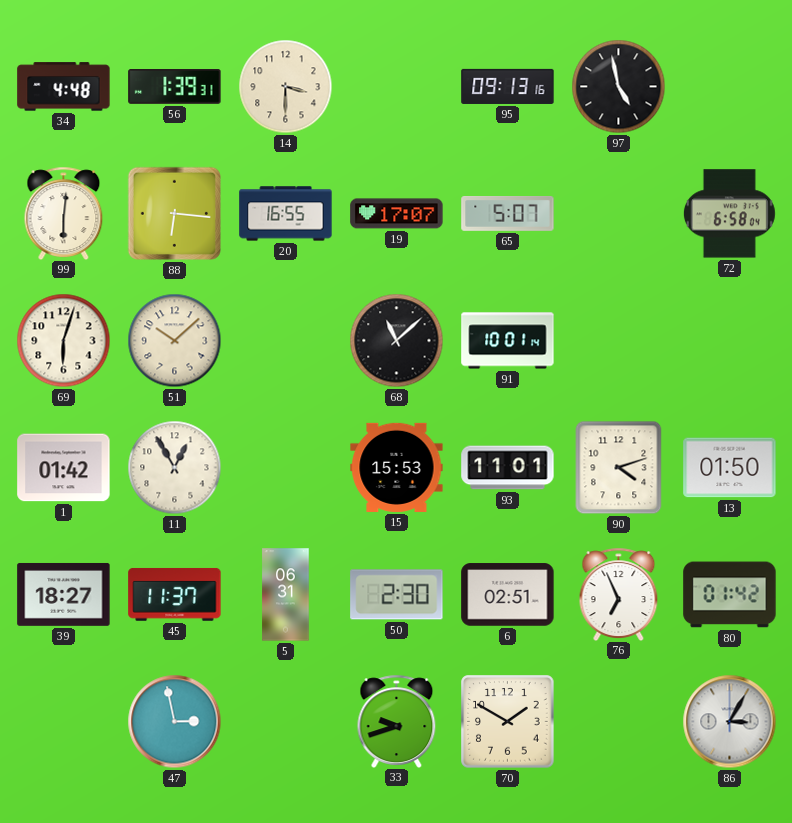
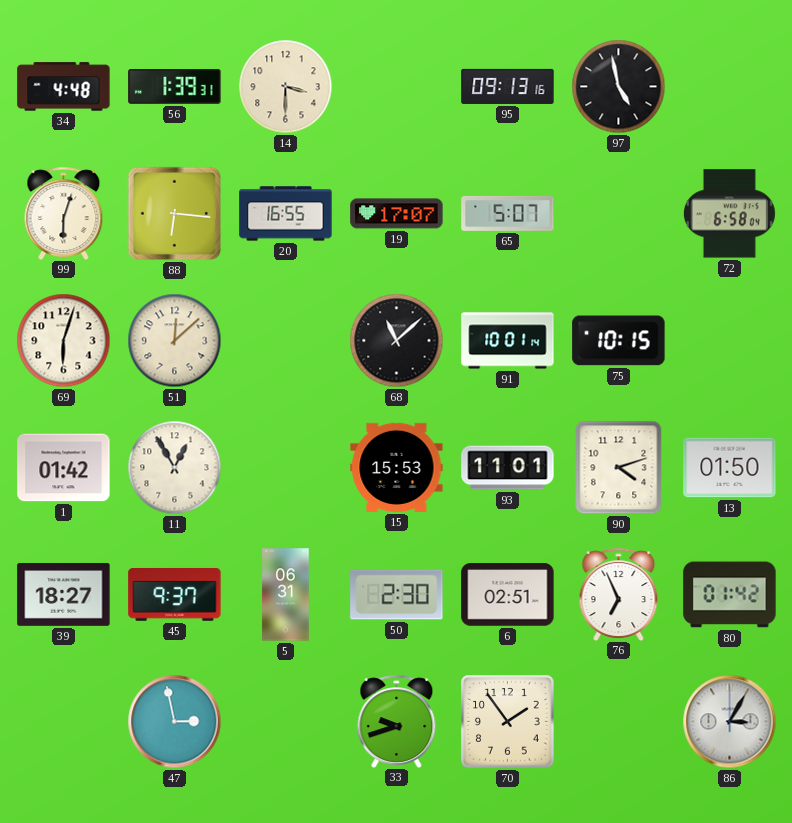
99: 6:01 -> 6:03
51: 10:08 -> 12:08
75: none -> 10:15
45: 11:37 -> 9:37
70: 1:50 -> 1:54
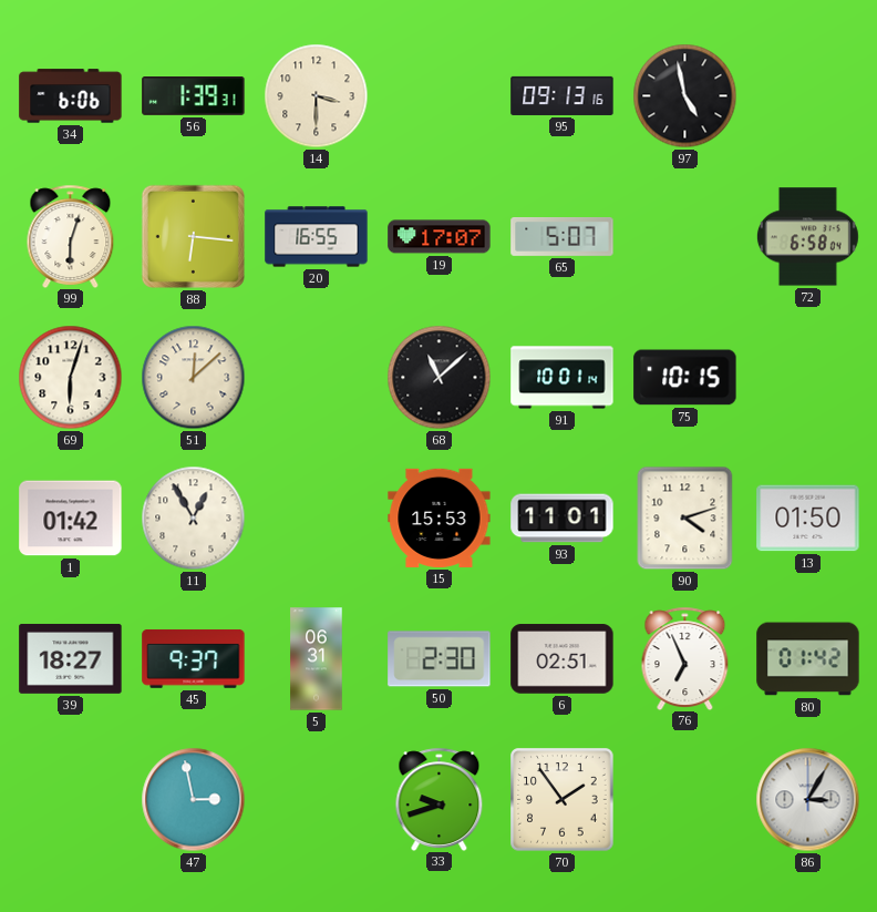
34: 4:48 -> 6:06
